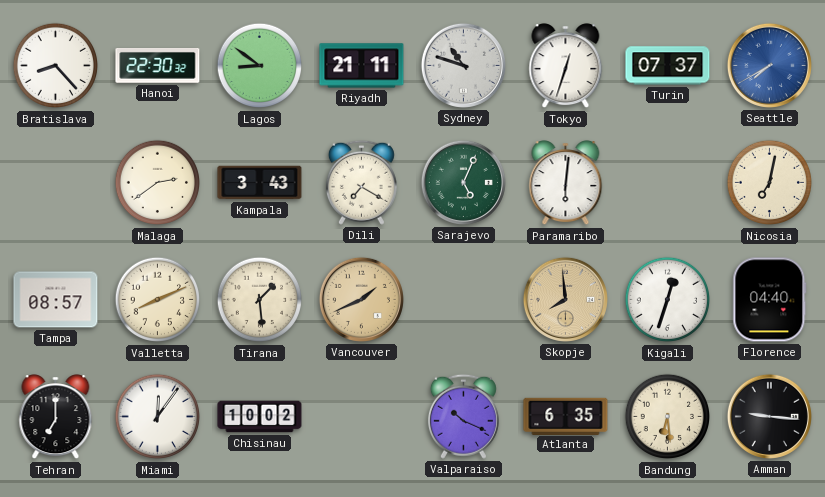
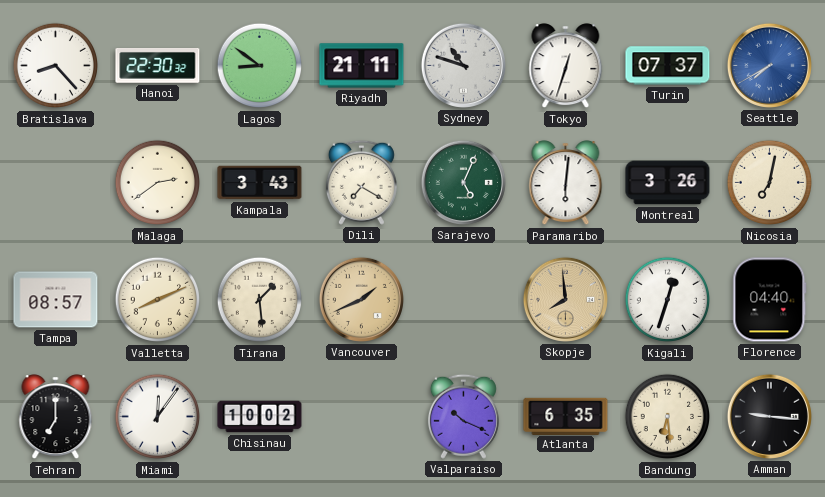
Montreal: none -> 3:26
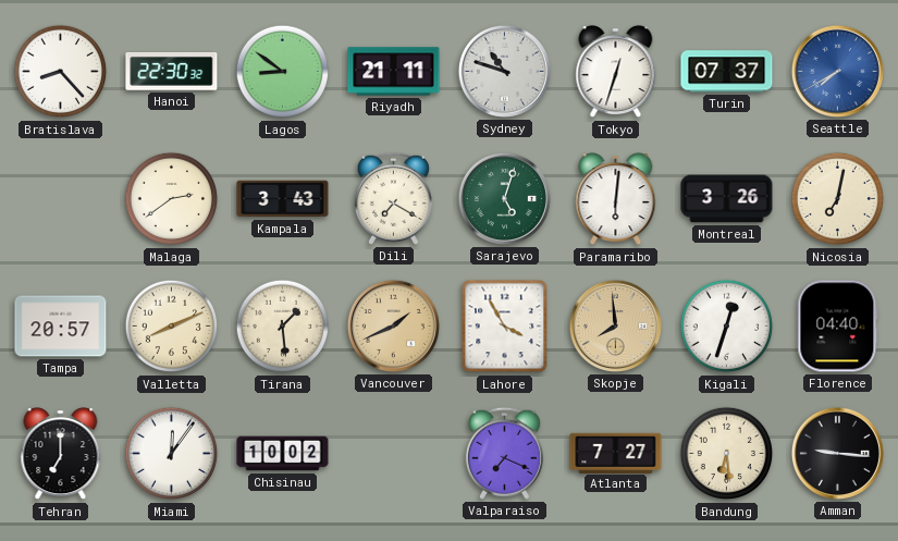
Sarajevo: 5:04 -> 5:03
Tampa: 08:57 -> 20:57
Lahore: none -> 3:55
Valparaiso: 10:19 -> 7:19
Atlanta: 6:35 -> 7:27
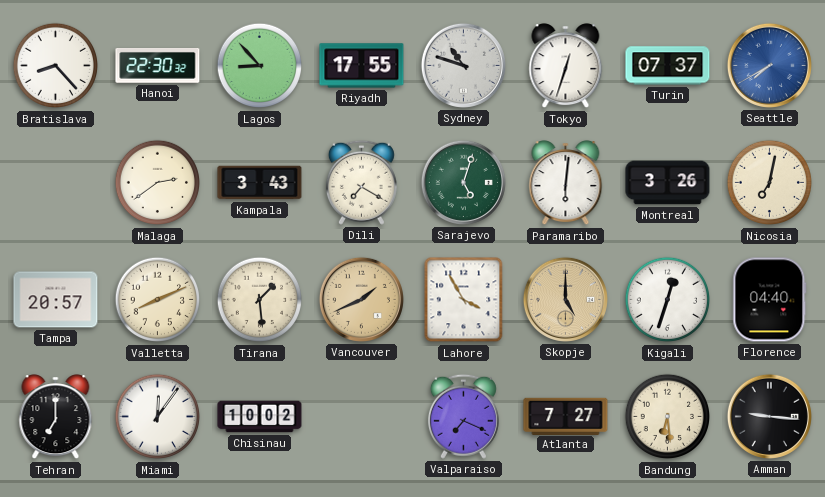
Lagos: 8:51 -> 8:53
Riyadh: 21:11 -> 17:55
Skopje: 7:59 -> 5:00
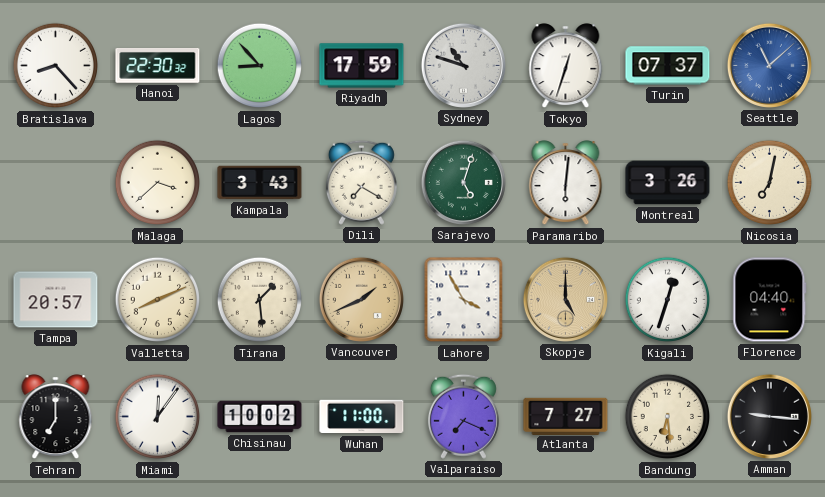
Riyadh: 17:55 -> 17:59
Seattle: 7:40 -> 11:08
Malaga: 2:39 -> 3:38
Wuhan: none -> 11:00
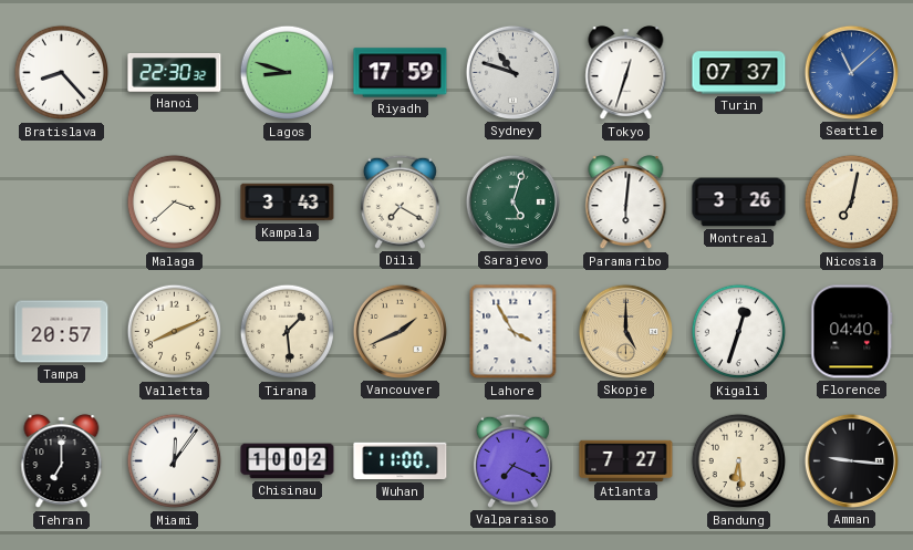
Lagos: 8:53 -> 8:48
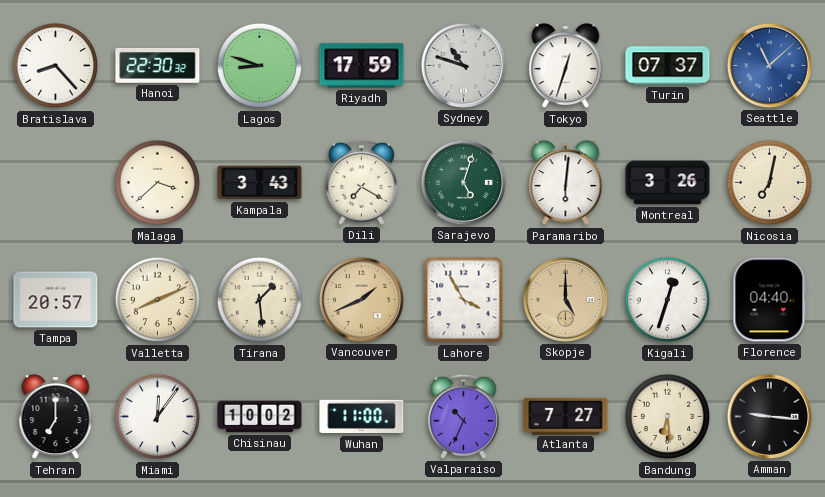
Valparaiso: 7:19 -> 10:34
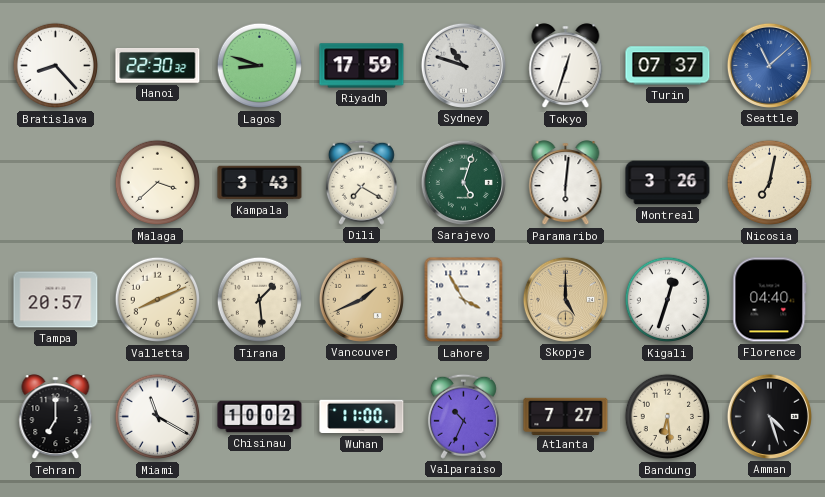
Miami: 12:06 -> 11:20
Amman: 9:16 -> 4:27
